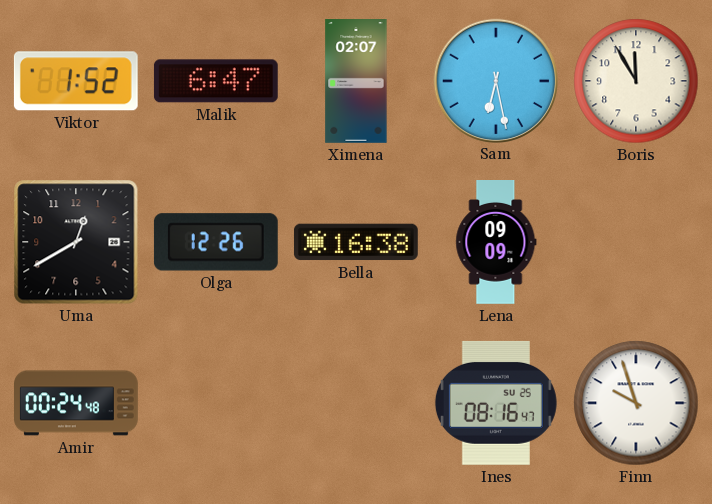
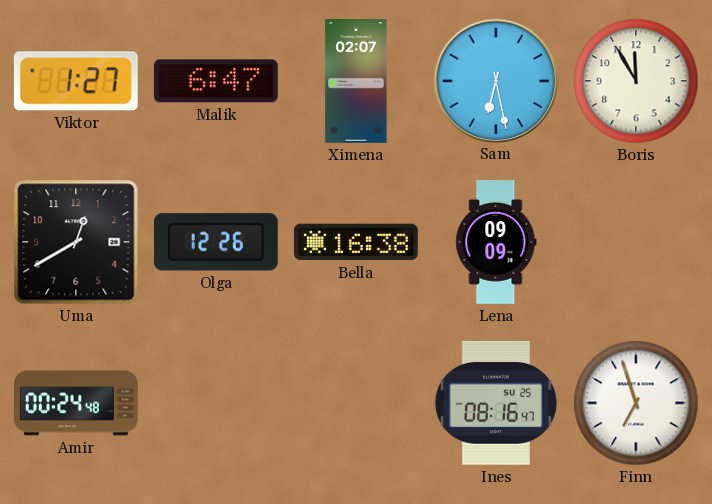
Viktor: 1:52 -> 1:27
Finn: 9:57 -> 6:57
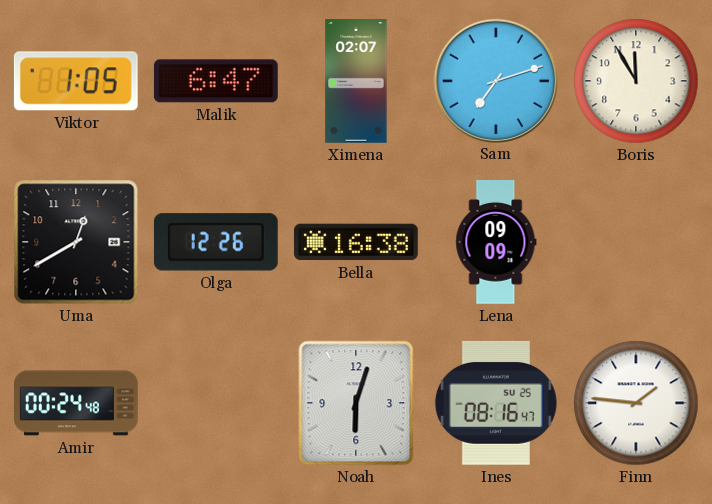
Viktor: 1:27 -> 1:05
Sam: 6:28 -> 7:12
Noah: none -> 6:03
Finn: 6:57 -> 1:46
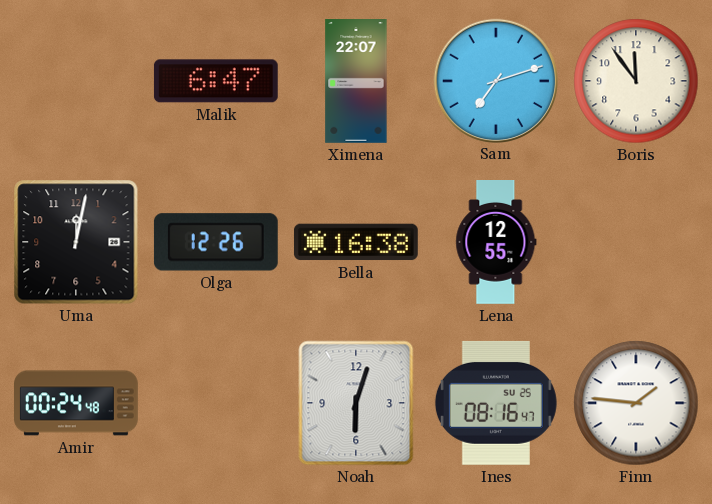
Viktor: 1:05 -> none
Ximena: 02:07 -> 22:07
Boris: 11:55 -> 11:54
Uma: 12:40 -> 12:02
Lena: 09:09 -> 12:55
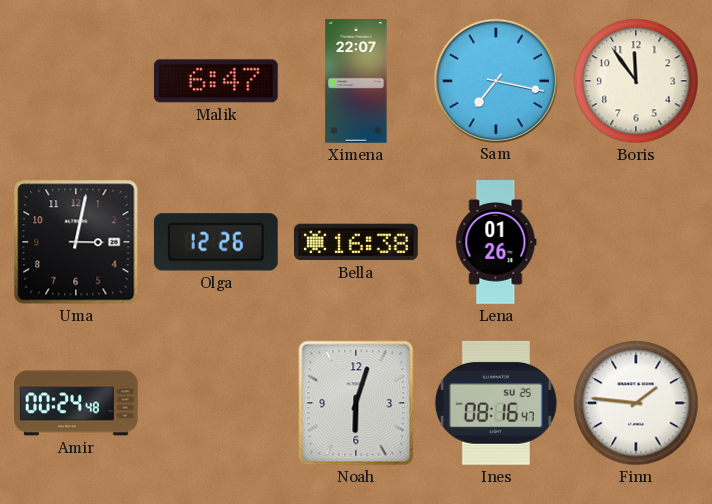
Sam: 7:12 -> 7:17
Uma: 12:02 -> 3:02
Lena: 12:55 -> 01:26
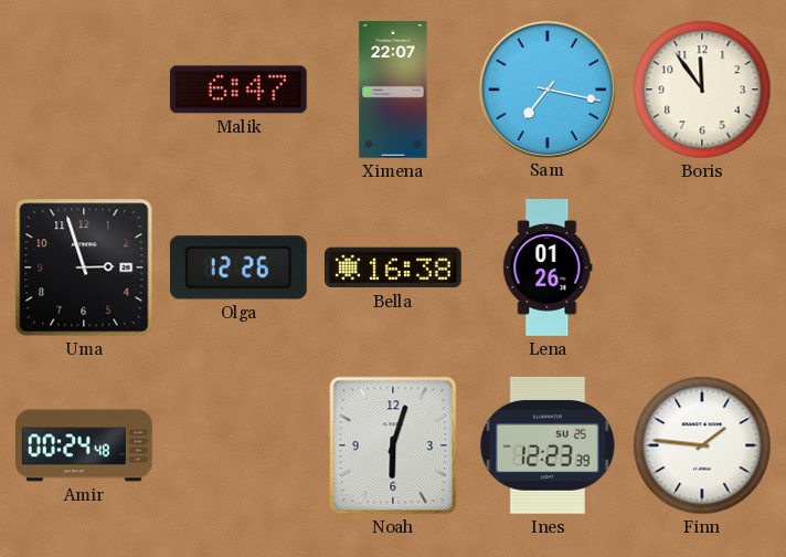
Uma: 3:02 -> 2:57
Ines: 08:16 -> 12:23
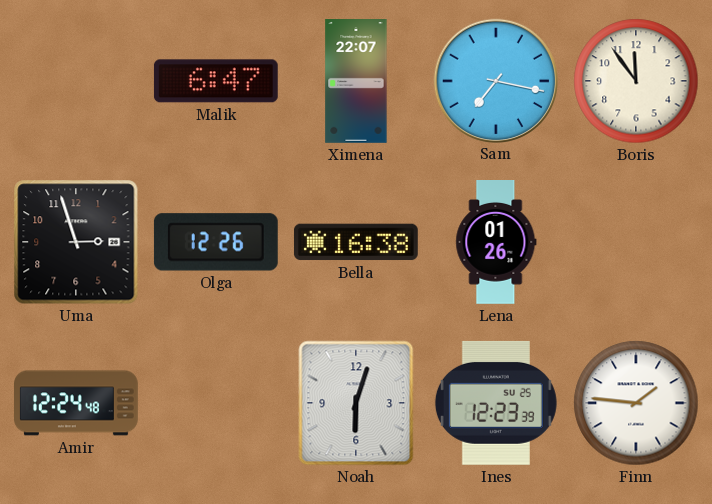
Amir: 00:24 -> 12:24
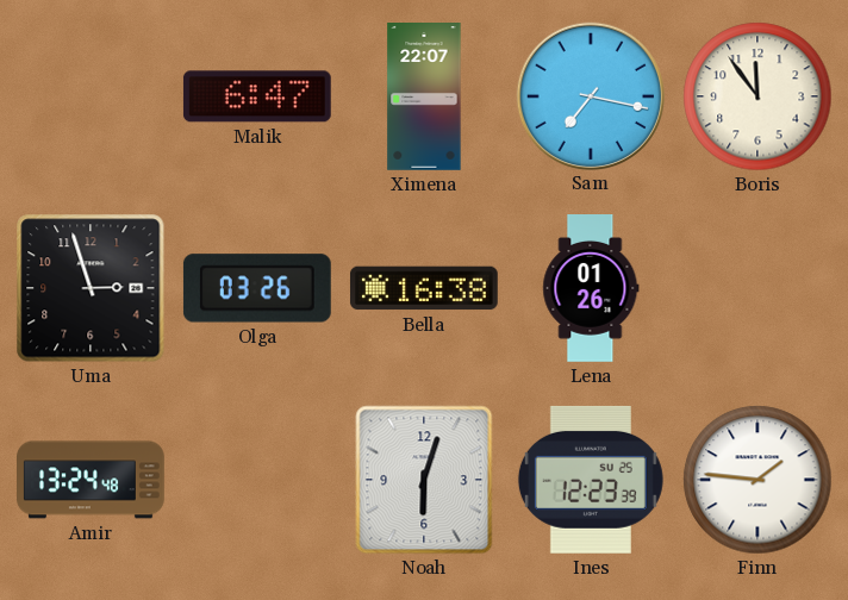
Olga: 12:26 -> 03:26
Amir: 12:24 -> 13:24
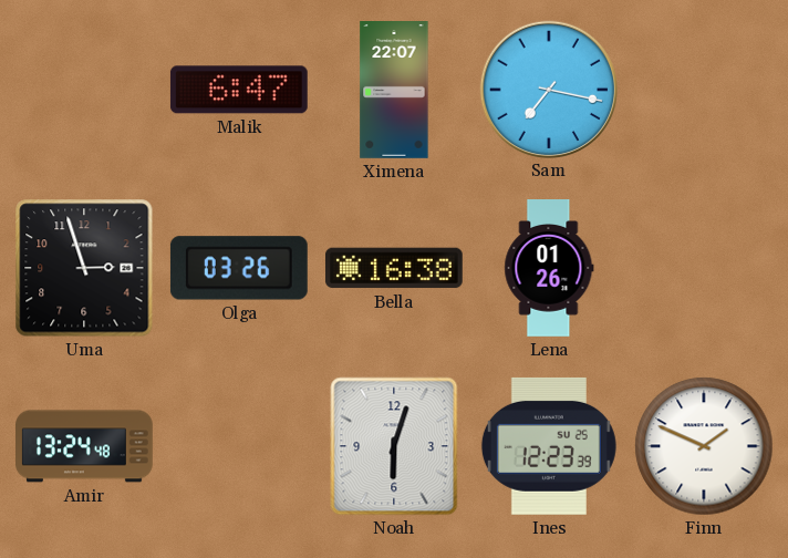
Boris: 11:54 -> none
Finn: 1:46 -> 1:49
